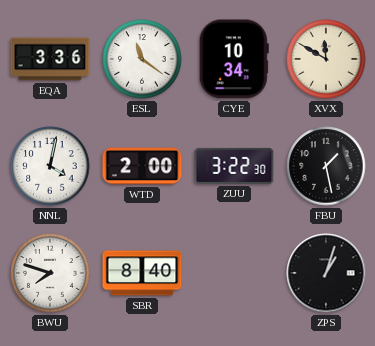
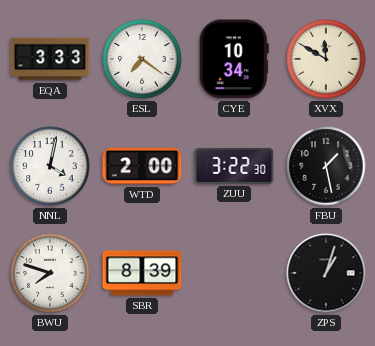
EQA: 3:36 -> 3:33
ESL: 11:21 -> 7:21
SBR: 8:40 -> 8:39
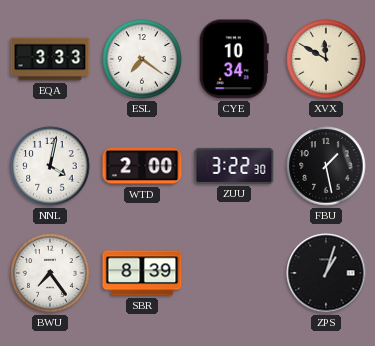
BWU: 7:48 -> 7:24
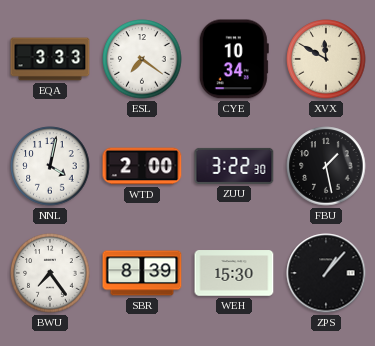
WEH: none -> 15:30
ZPS: 1:03 -> 1:07
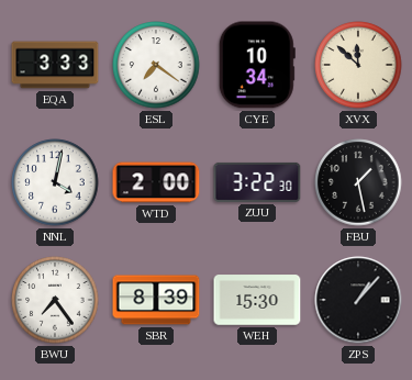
XVX: 11:50 -> 11:52
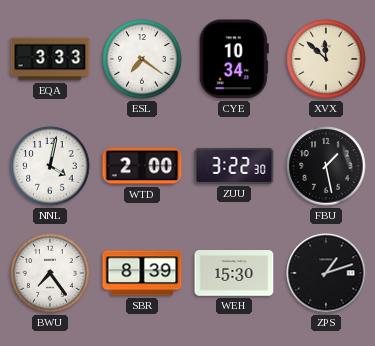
ZPS: 1:07 -> 1:12
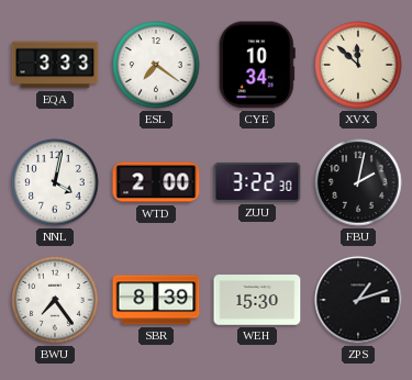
FBU: 1:28 -> 2:02
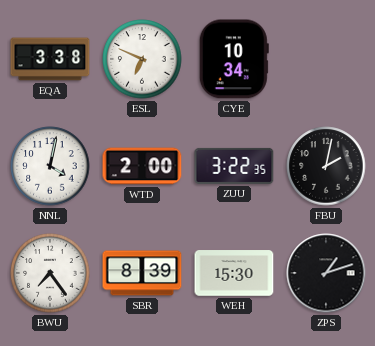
EQA: 3:33 -> 3:38
ESL: 7:21 -> 6:49
XVX: 11:52 -> none
ZUU: 3:22:30 -> 3:22:35
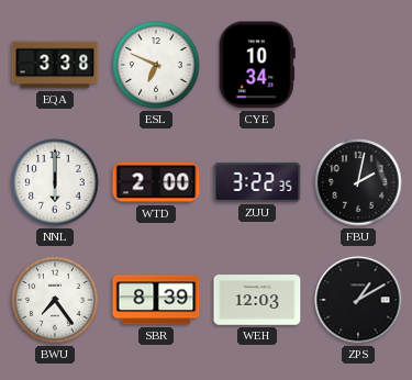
NNL: 4:02 -> 6:00
WEH: 15:30 -> 12:03
ZPS: 1:12 -> 1:10
